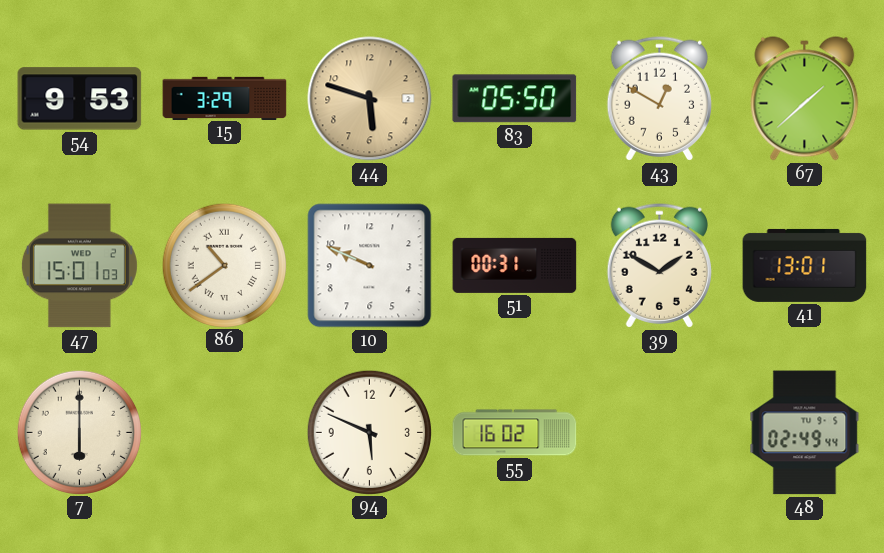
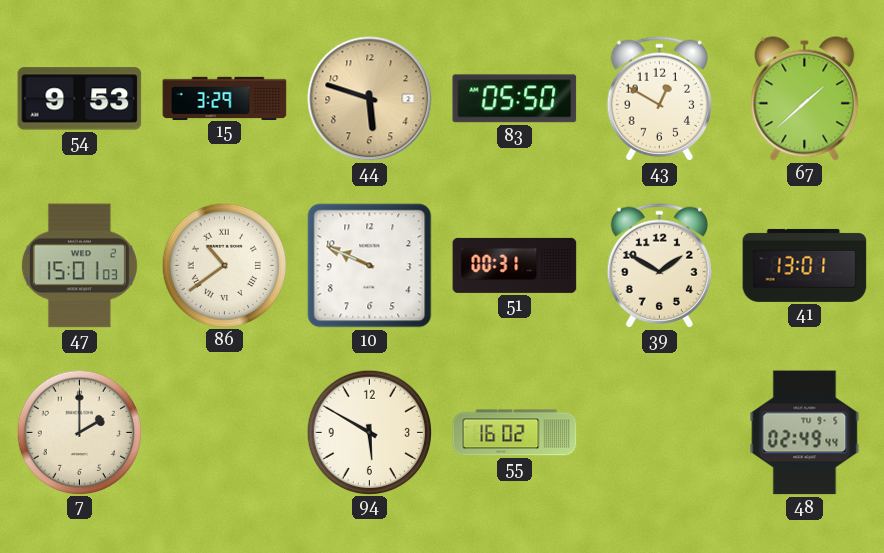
7: 6:00 -> 2:00
94: 5:49 -> 5:50
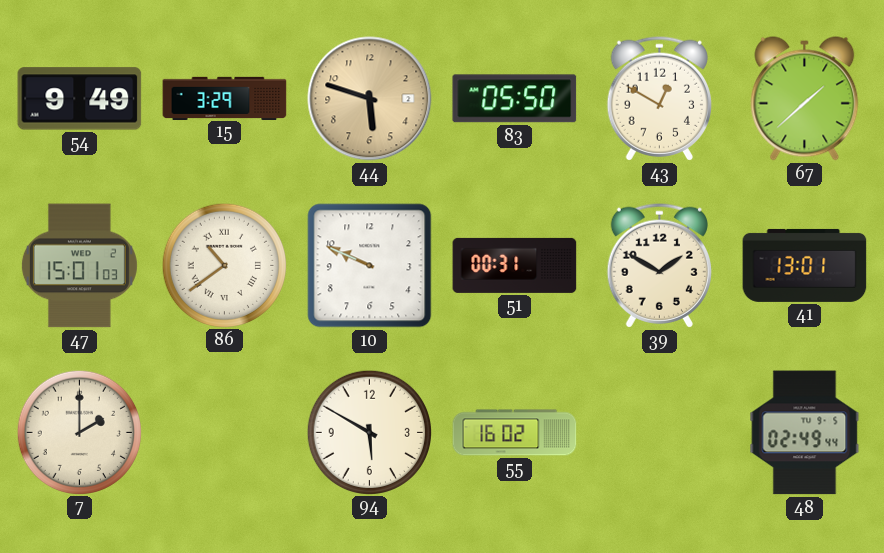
54: 9:53 -> 9:49
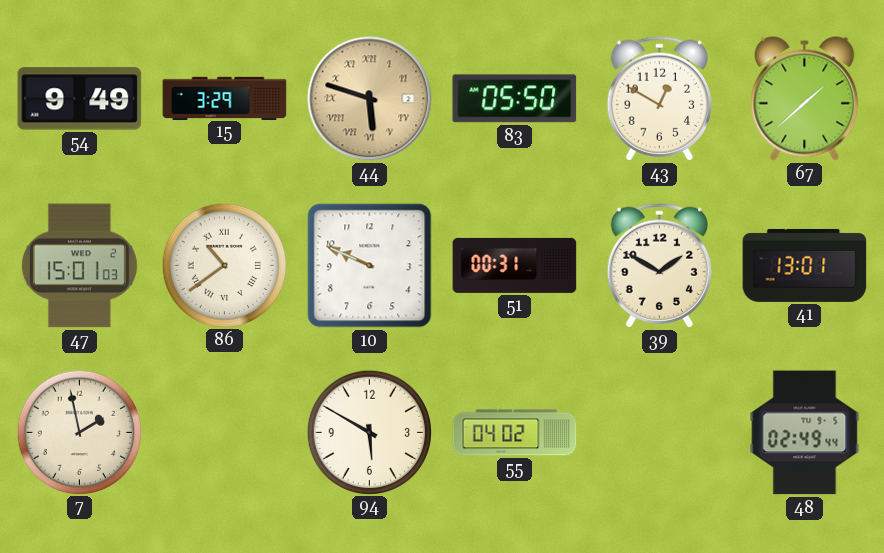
44 numerals: Arabic -> Roman
7: 2:00 -> 1:58
55: 16:02 -> 04:02
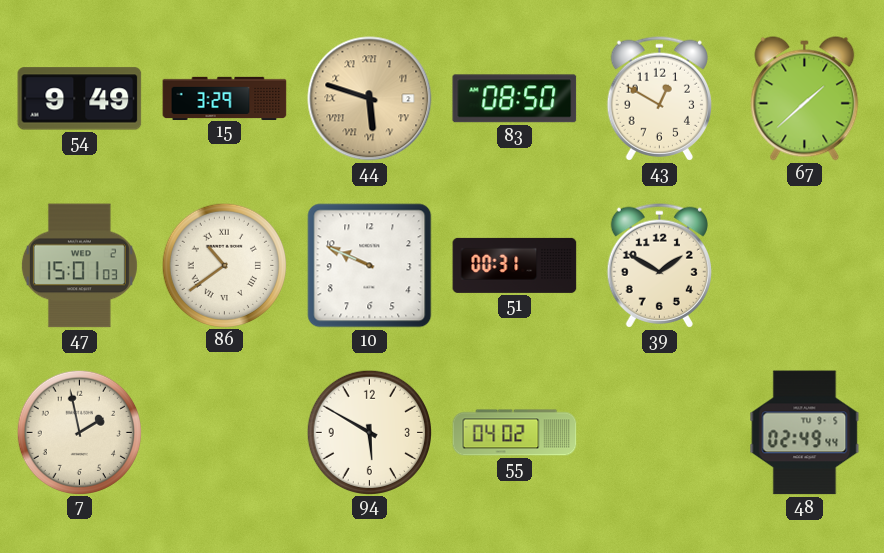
83: 05:50 -> 08:50
41: 13:01 -> none
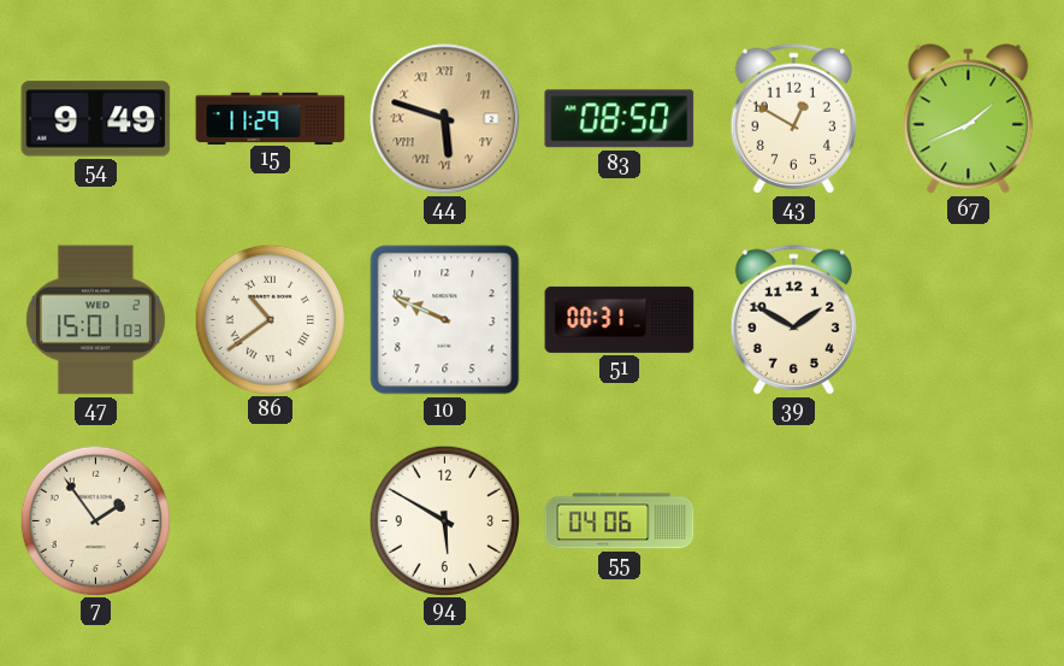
15: 3:29 -> 11:29
67: 1:38 -> 1:41
7: 1:58 -> 1:54
55: 04:02 -> 04:06
48: 02:49 -> none
